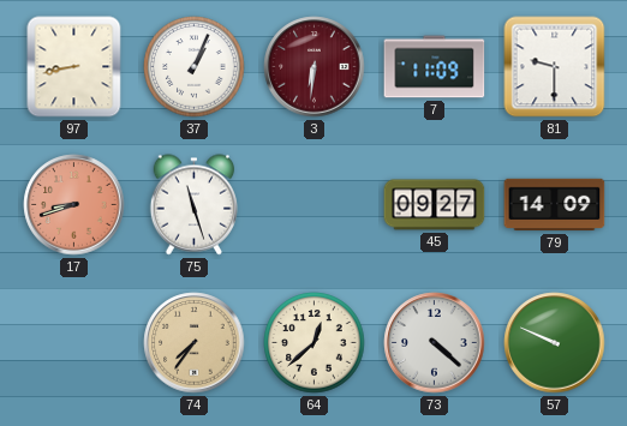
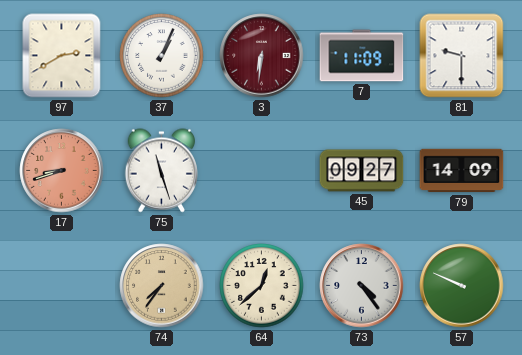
97: 8:43 -> 2:40
73: 4:22 -> 4:24
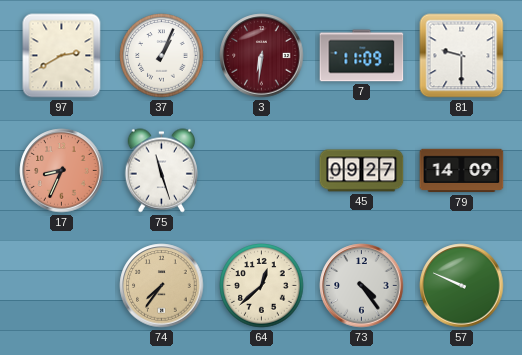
17: 8:42 -> 8:34
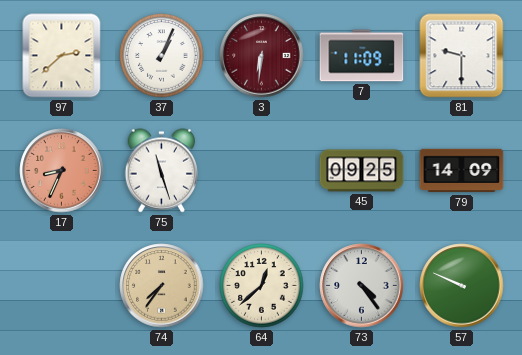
97: 2:40 -> 2:38
45: 09:27 -> 09:25
